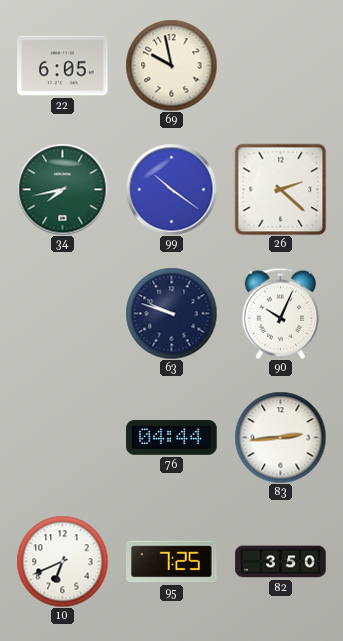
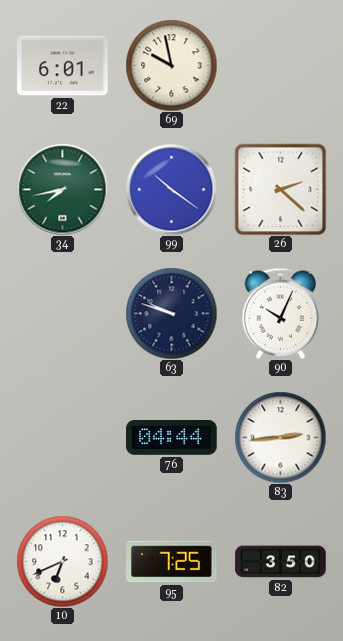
22: 6:05 -> 6:01
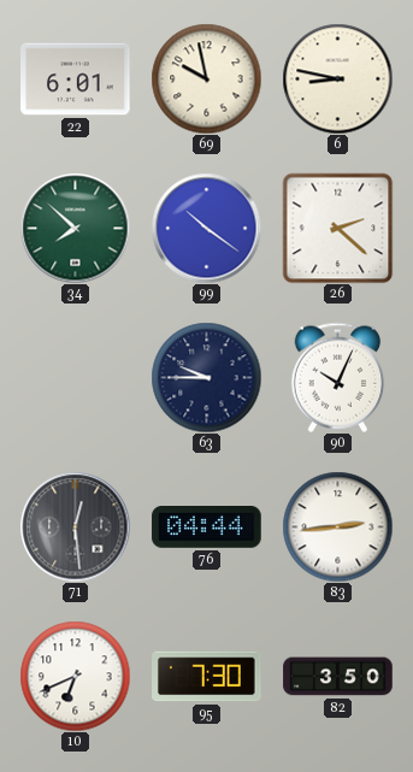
6: none -> 8:47
34: 7:43 -> 7:52
63: 9:48 -> 9:45
71: none -> 12:29
95: 7:25 -> 7:30
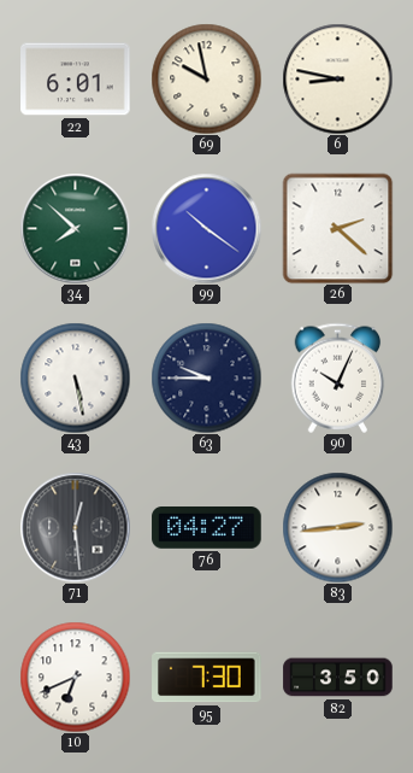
43: none -> 5:28
76: 04:44 -> 04:27
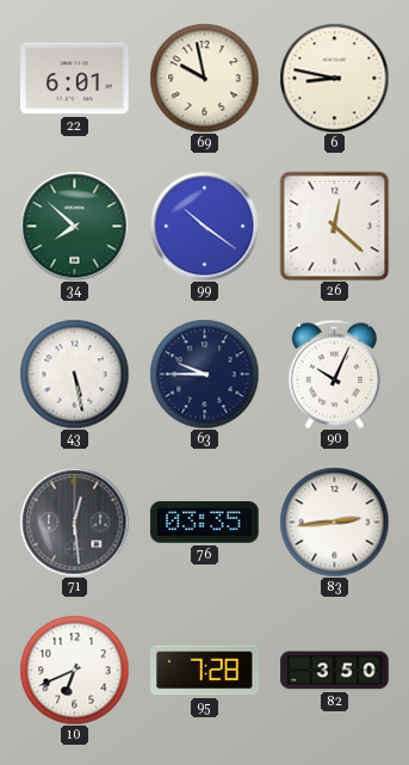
26: 2:22 -> 12:22
76: 04:27 -> 03:35
95: 7:30 -> 7:28
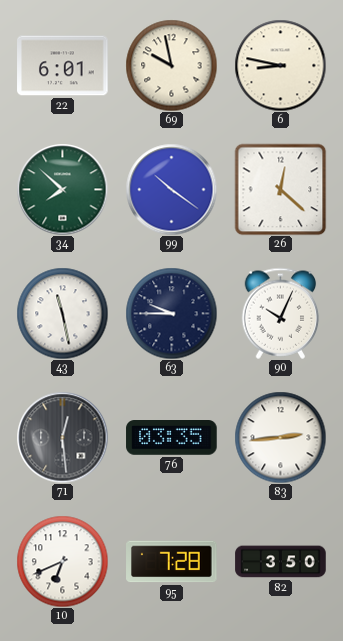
43: 5:28 -> 11:28
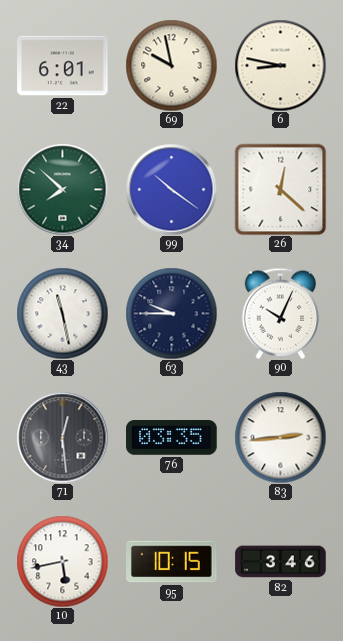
10: 6:41 -> 5:43
95: 7:28 -> 10:15
82: 3:50 -> 3:46
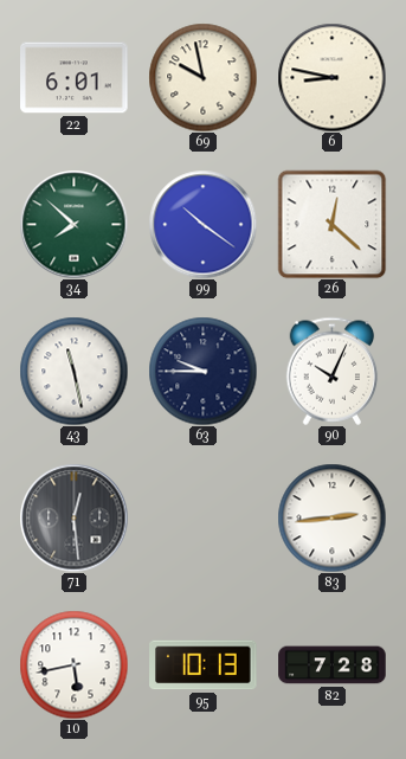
76: 03:35 -> none
95: 10:15 -> 10:13
82: 3:46 -> 7:28
